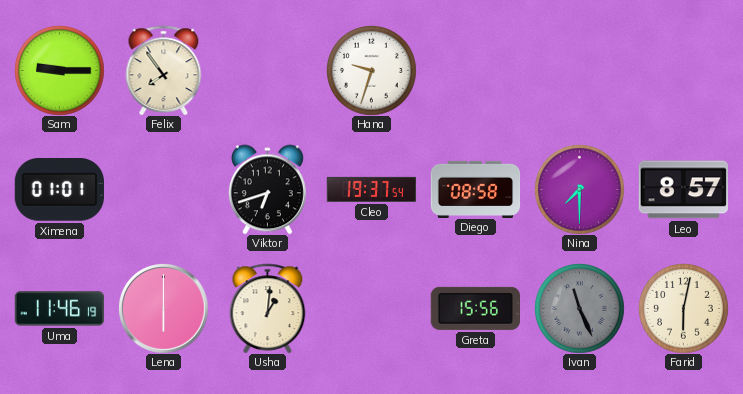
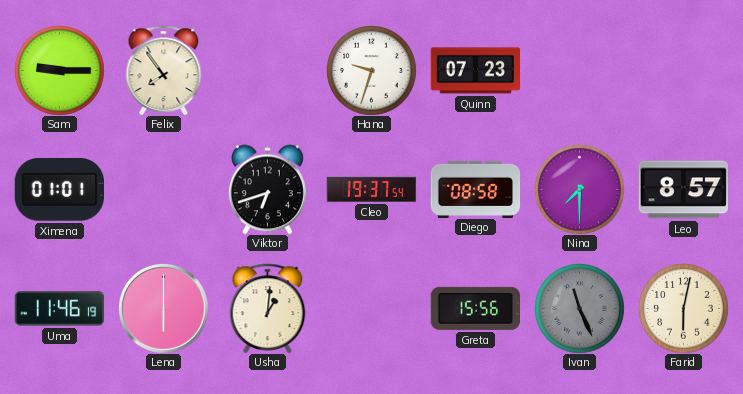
Quinn: none -> 07:23
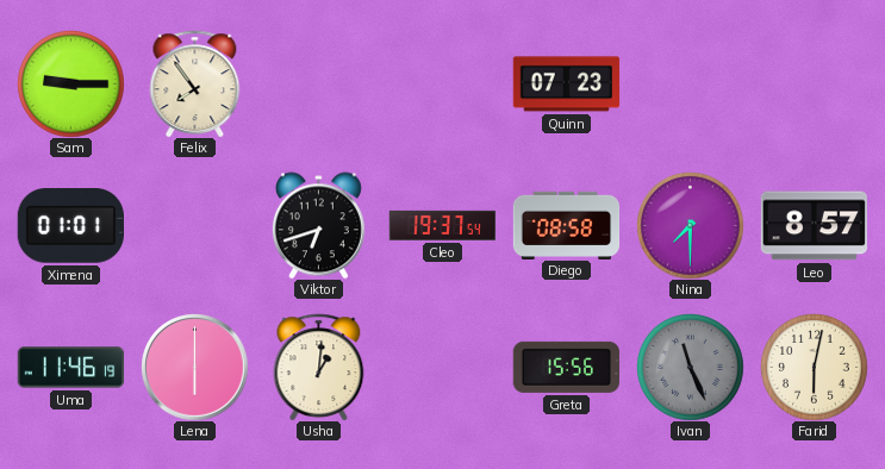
Hana: 9:33 -> none
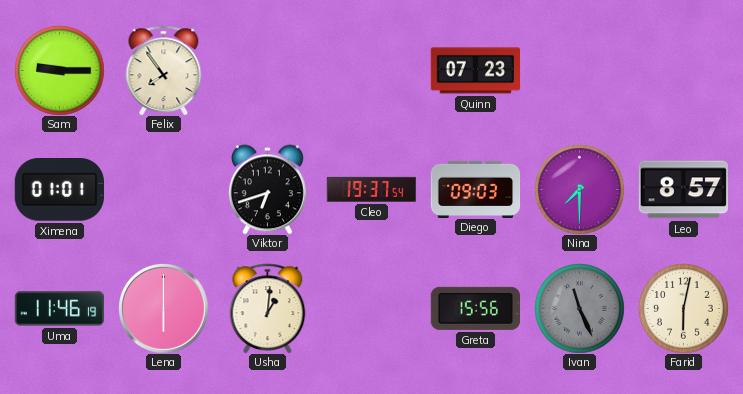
Diego: 08:58 -> 09:03
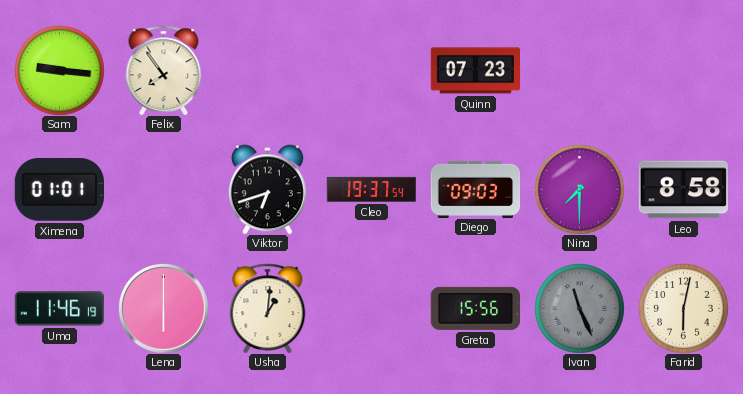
Sam: 9:15 -> 9:16
Leo: 8:57 -> 8:58
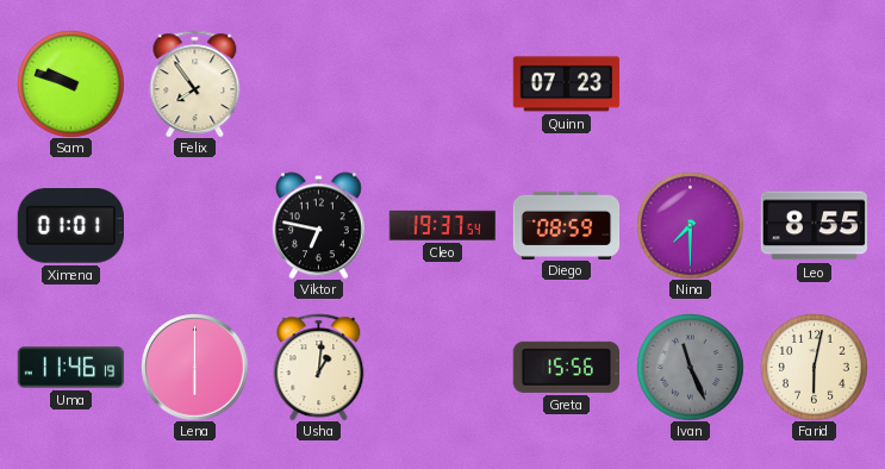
Sam: 9:16 -> 9:48
Viktor: 6:42 -> 6:47
Diego: 09:03 -> 08:59
Leo: 8:58 -> 8:55
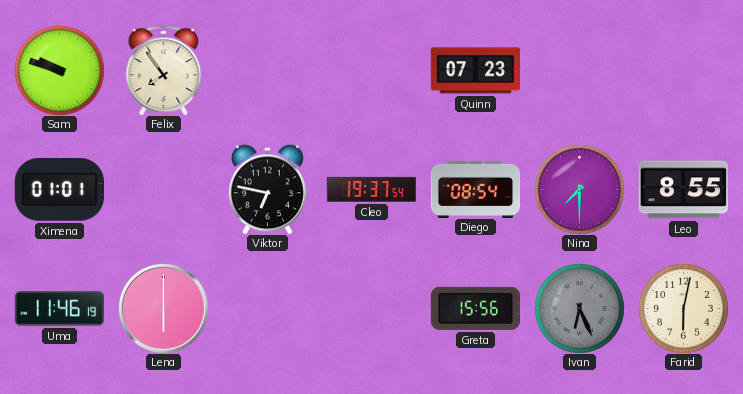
Diego: 08:59 -> 08:54
Usha: 1:01 -> none
Ivan: 11:26 -> 6:26
